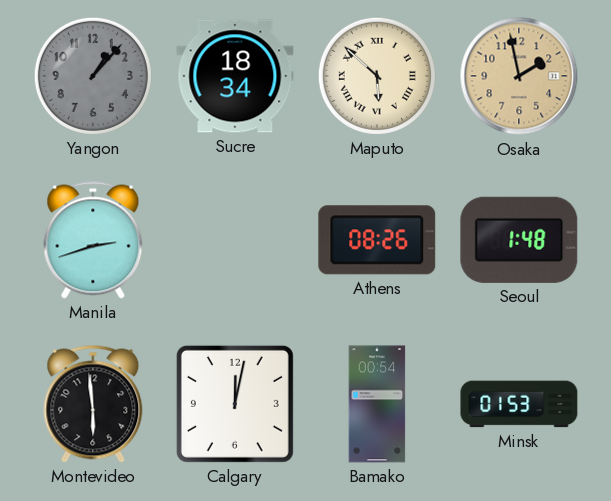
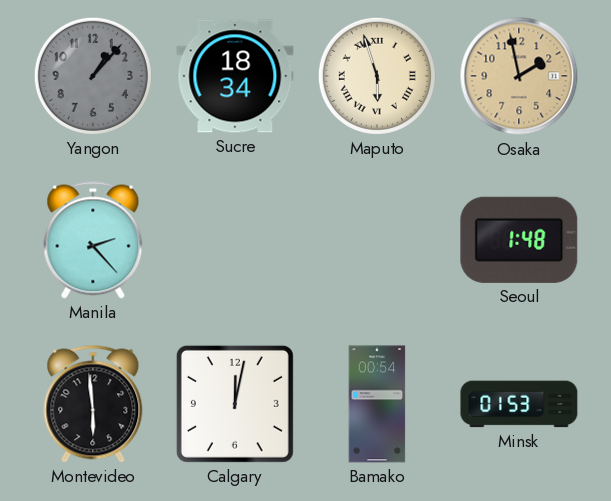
Maputo: 5:52 -> 5:57
Manila: 2:42 -> 2:23
Athens: 08:26 -> none
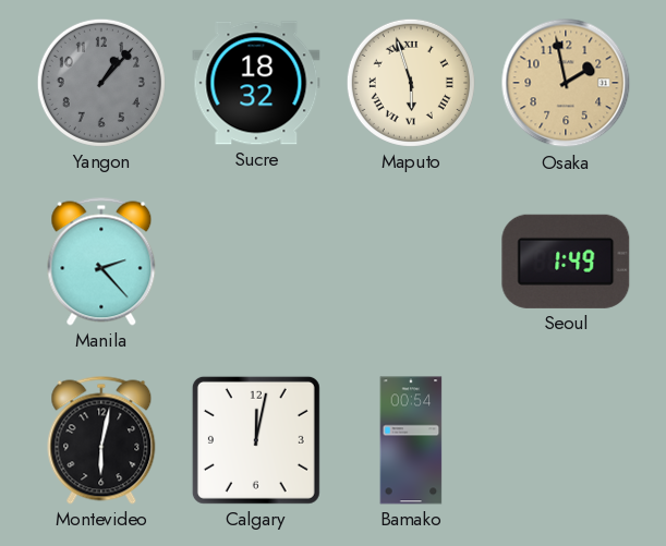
Sucre: 18:34 -> 18:32
Seoul: 1:48 -> 1:49
Montevideo: 5:59 -> 6:02
Minsk: 01:53 -> none
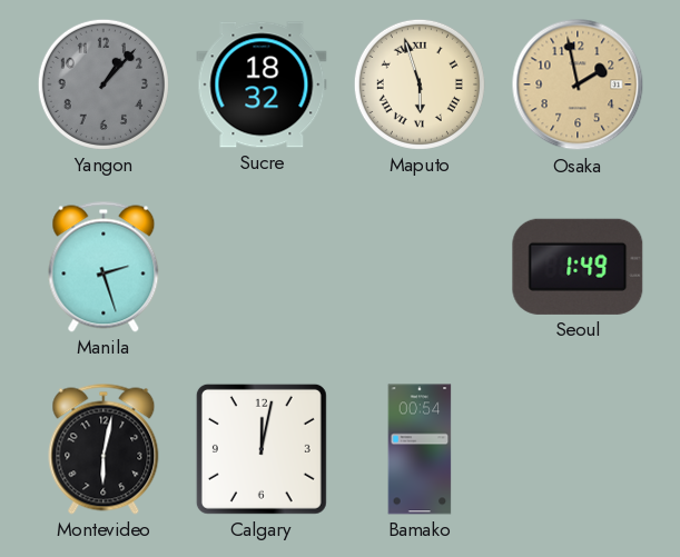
Manila: 2:23 -> 2:27
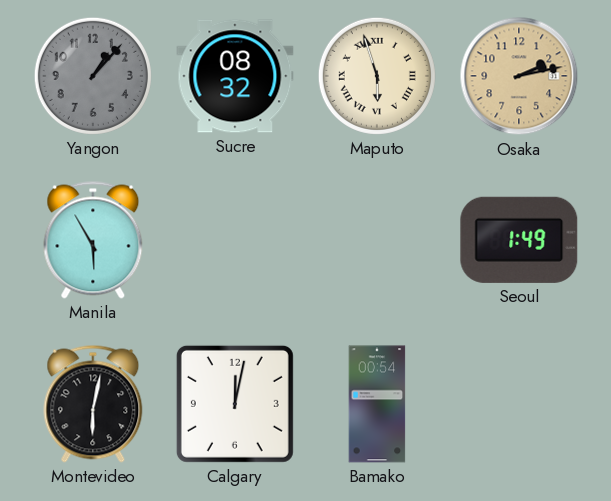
Sucre: 18:32 -> 08:32
Osaka: 1:58 -> 2:13
Manila: 2:27 -> 5:55
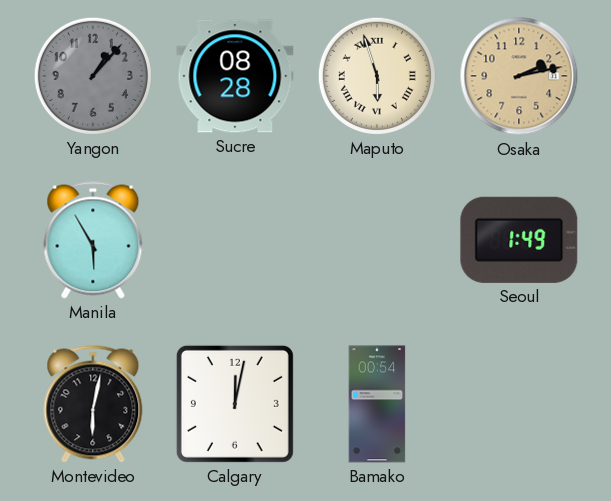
Sucre: 08:32 -> 08:28
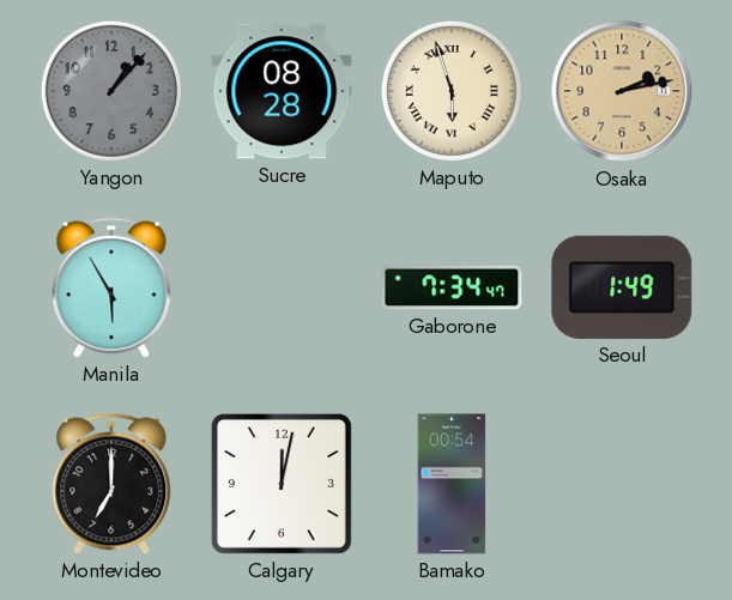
Gaborone: none -> 7:34
Montevideo: 6:02 -> 7:00
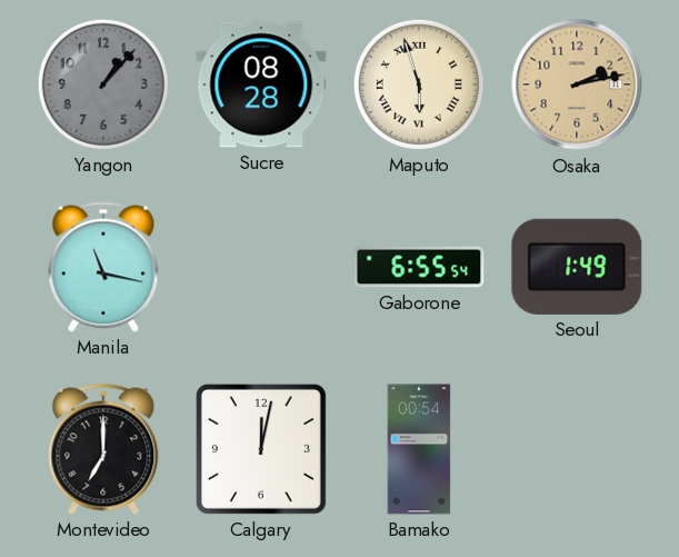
Manila: 5:55 -> 11:17
Gaborone: 7:34 -> 6:55
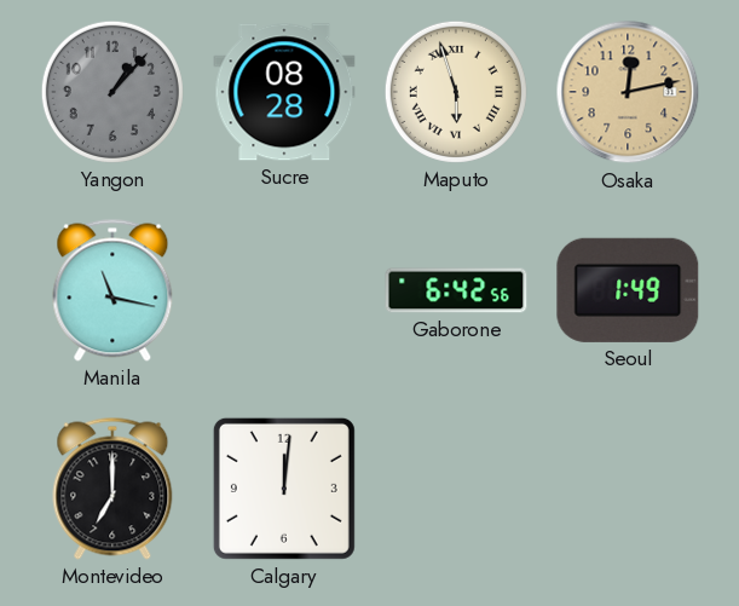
Osaka: 2:13 -> 12:13
Gaborone: 6:55 -> 6:42
Calgary: 12:02 -> 12:01
Bamako: 00:54 -> none
